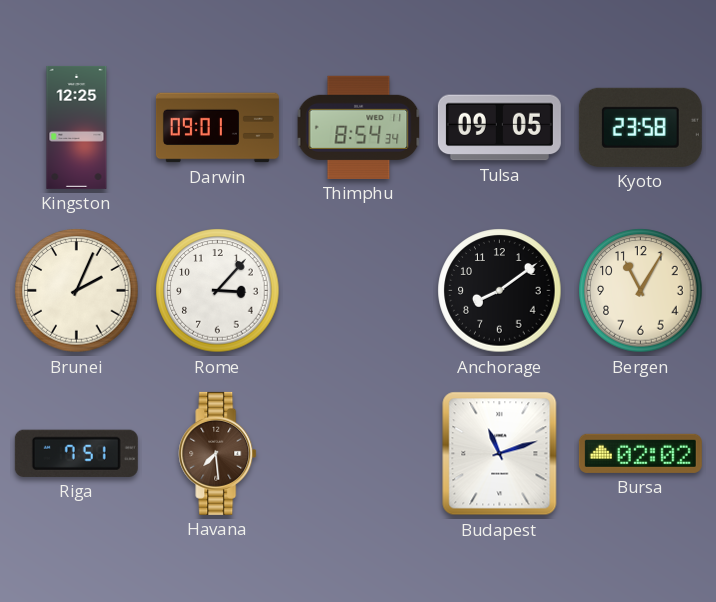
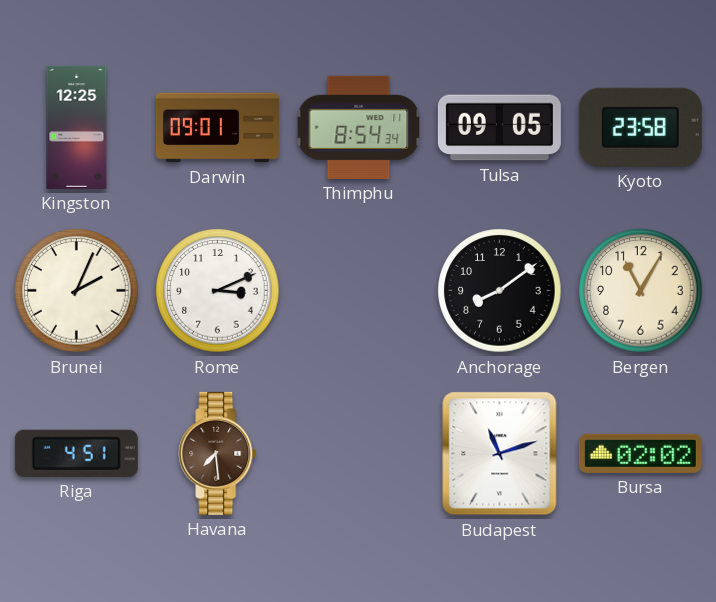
Rome: 3:07 -> 3:11
Riga: 7:51 -> 4:51
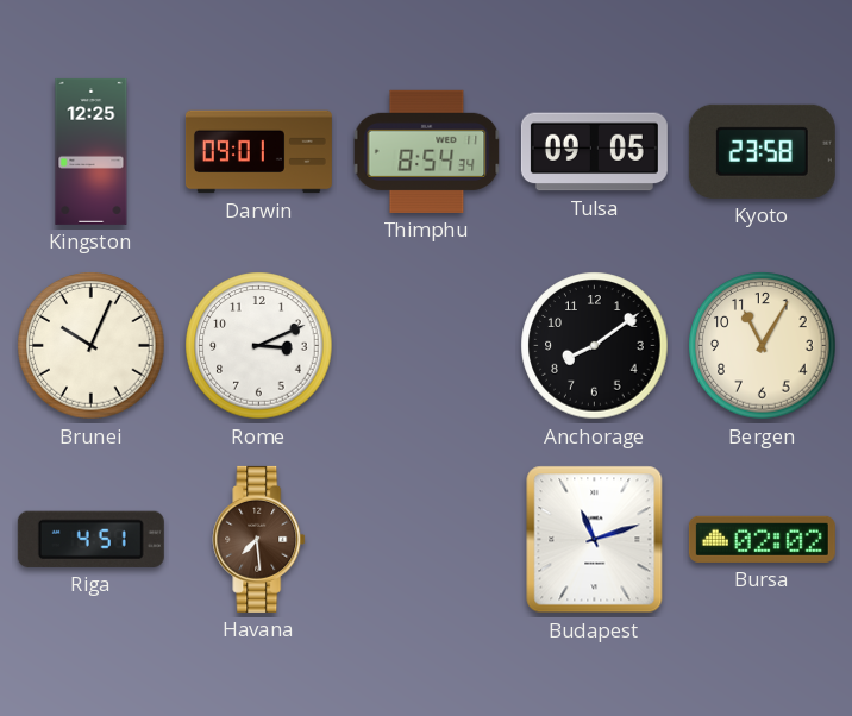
Brunei: 2:04 -> 10:04
